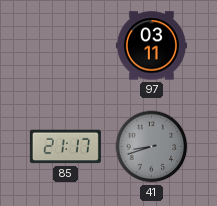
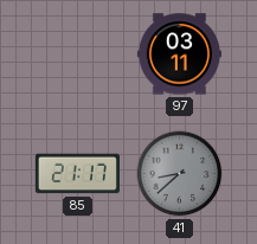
41: 8:42 -> 8:38
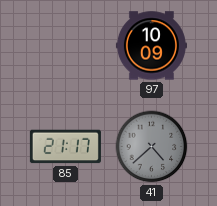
97: 03:11 -> 10:09
41: 8:38 -> 4:38
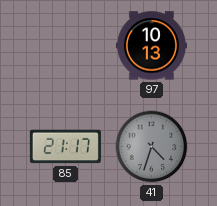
97: 10:09 -> 10:13
41: 4:38 -> 4:33
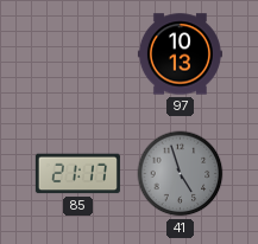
41: 4:33 -> 4:57
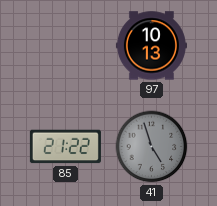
85: 21:17 -> 21:22
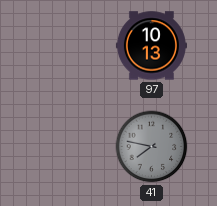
85: 21:22 -> none
41: 4:57 -> 7:47
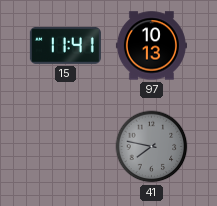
15: none -> 11:41
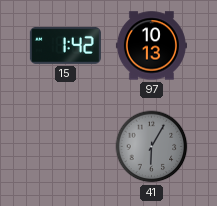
15: 11:41 -> 1:42
41: 7:47 -> 6:05
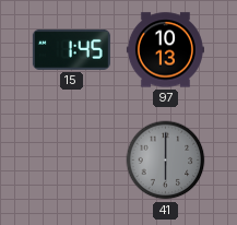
15: 1:42 -> 1:45
41: 6:05 -> 6:00
